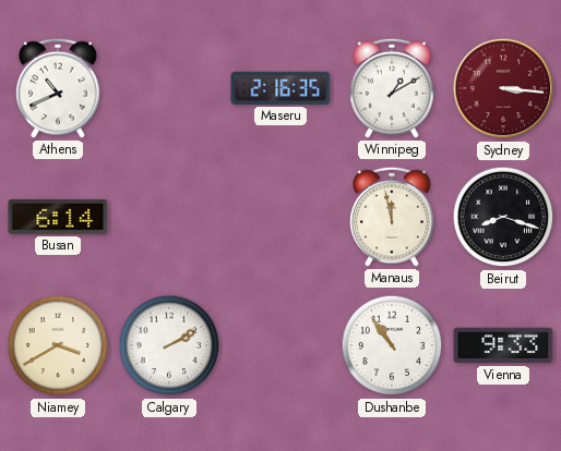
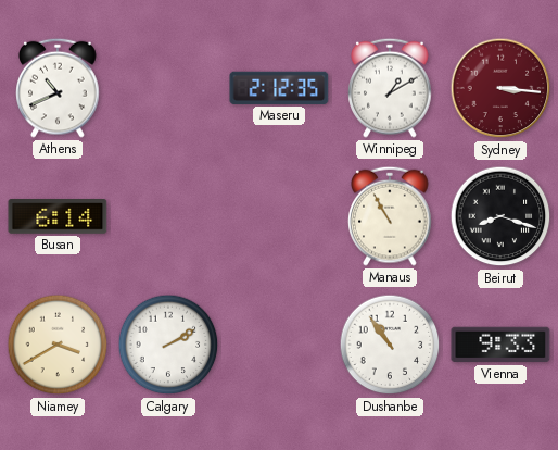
Maseru: 2:16 -> 2:12
Manaus: 11:58 -> 10:55
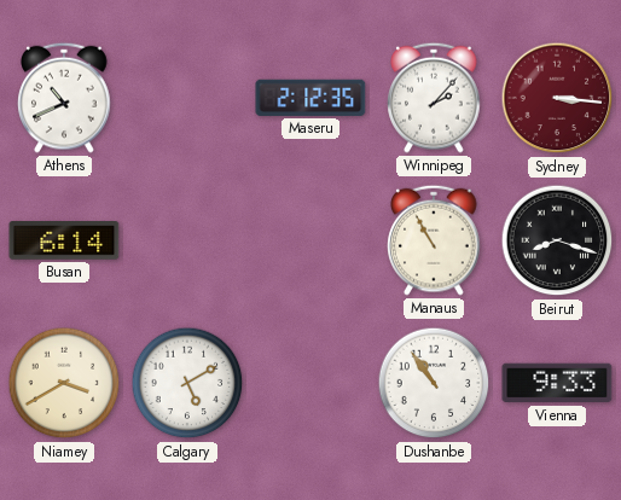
Winnipeg: 1:10 -> 2:07
Calgary: 2:10 -> 5:10
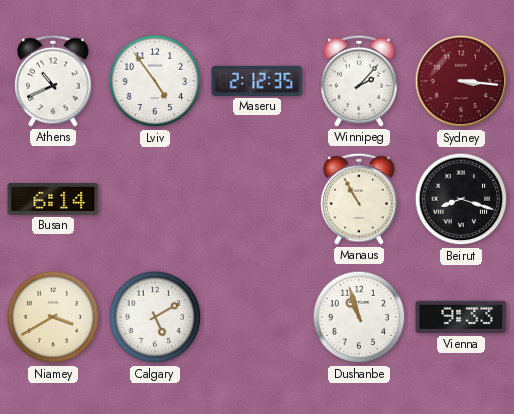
Lviv: none -> 4:54
Dushanbe: 10:54 -> 10:57
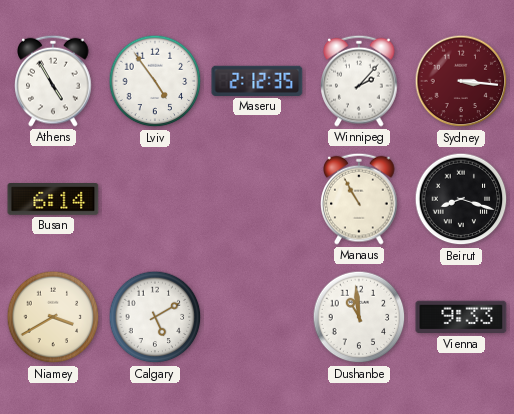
Athens: 10:41 -> 4:55
Dushanbe: 10:57 -> 10:59
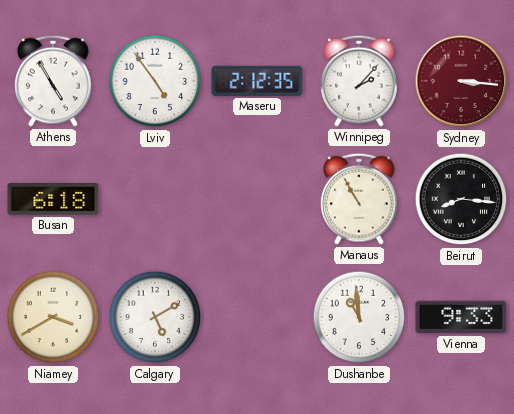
Busan: 6:14 -> 6:18
Beirut: 8:18 -> 8:16
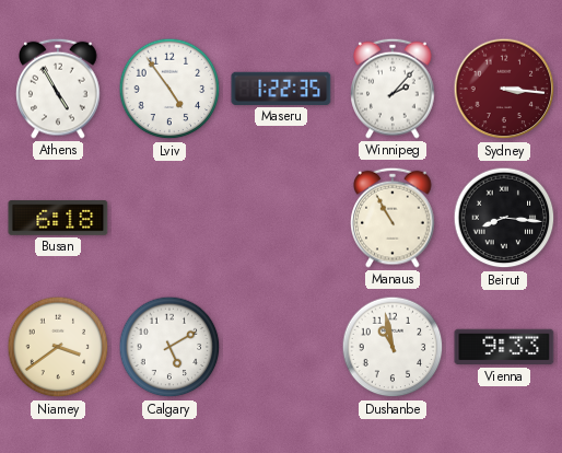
Maseru: 2:12 -> 1:22
Niamey: 3:40 -> 3:39
Dushanbe: 10:59 -> 10:58
